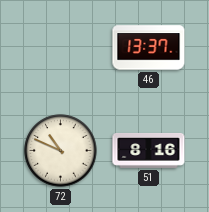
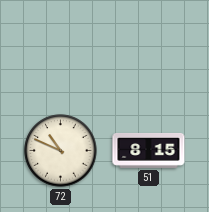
46: 13:37 -> none
51: 8:16 -> 8:15
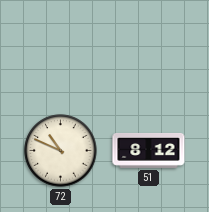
51: 8:15 -> 8:12
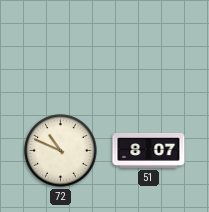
51: 8:12 -> 8:07
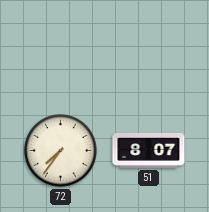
72: 10:49 -> 7:36
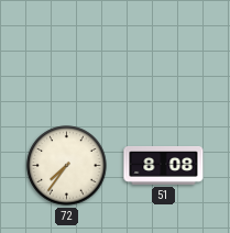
51: 8:07 -> 8:08
